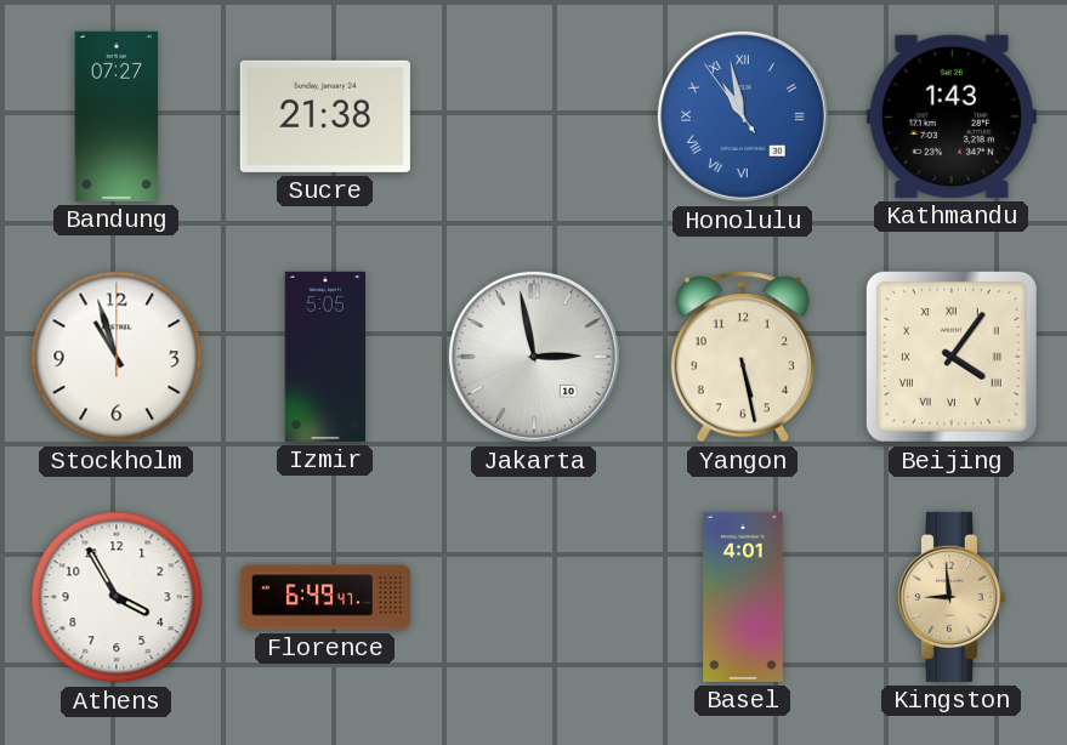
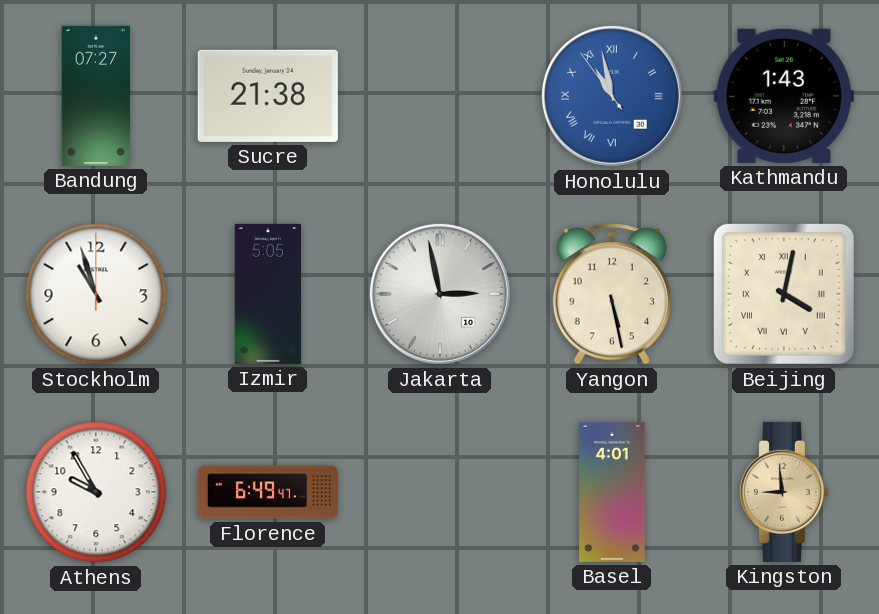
Beijing: 4:06 -> 4:02
Athens: 3:55 -> 9:55
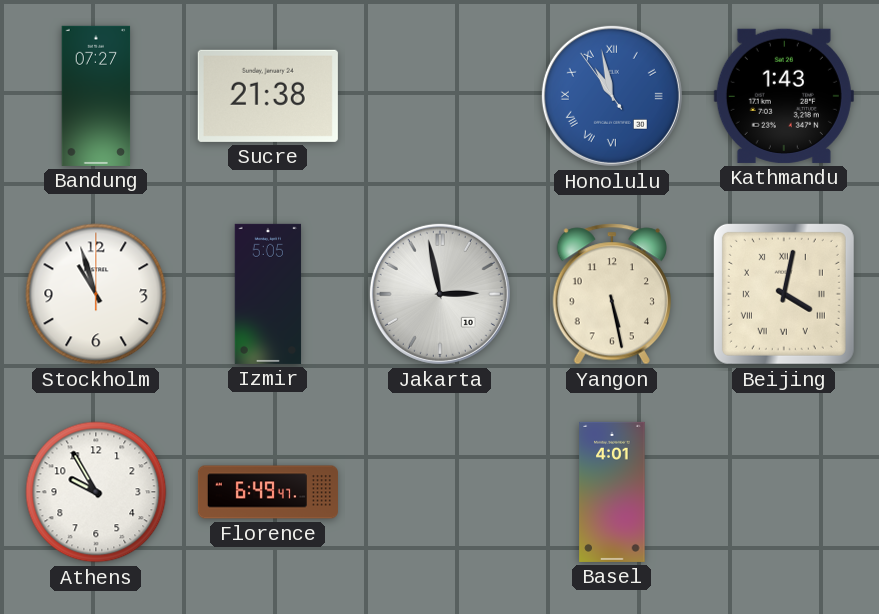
Kingston: 8:59 -> none
